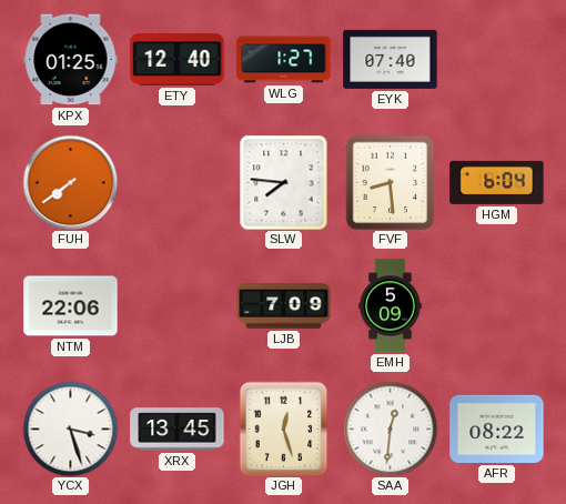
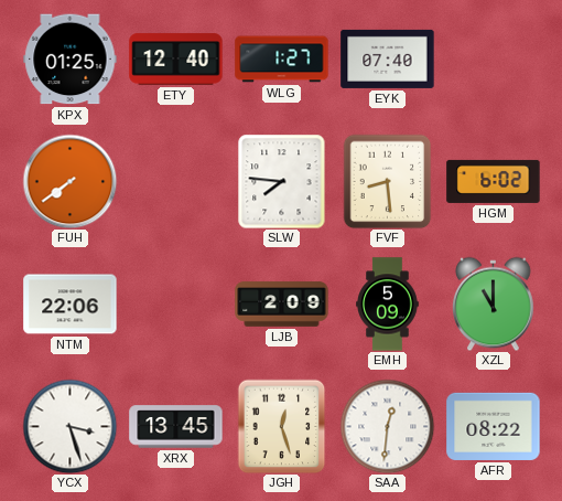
HGM: 6:04 -> 6:02
LJB: 7:09 -> 2:09
XZL: none -> 11:00
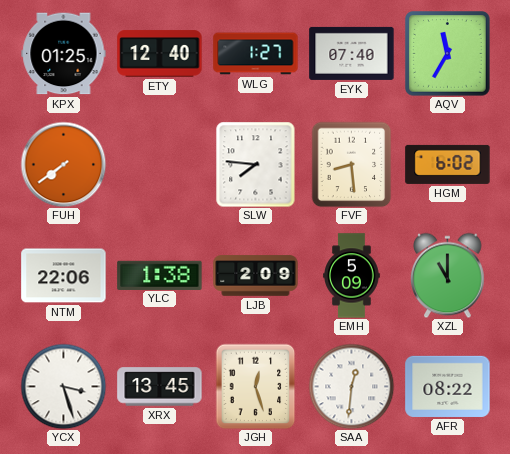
AQV: none -> 11:35
YLC: none -> 1:38
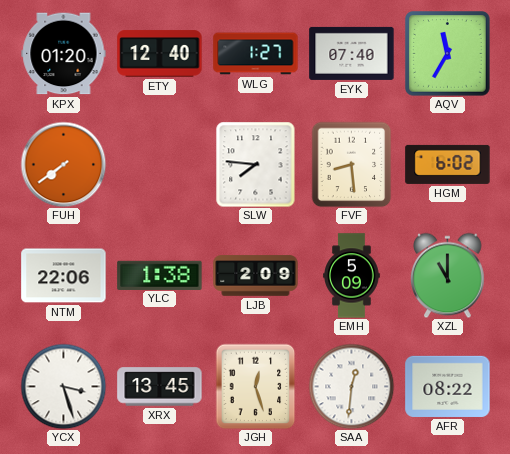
KPX: 01:25 -> 01:20
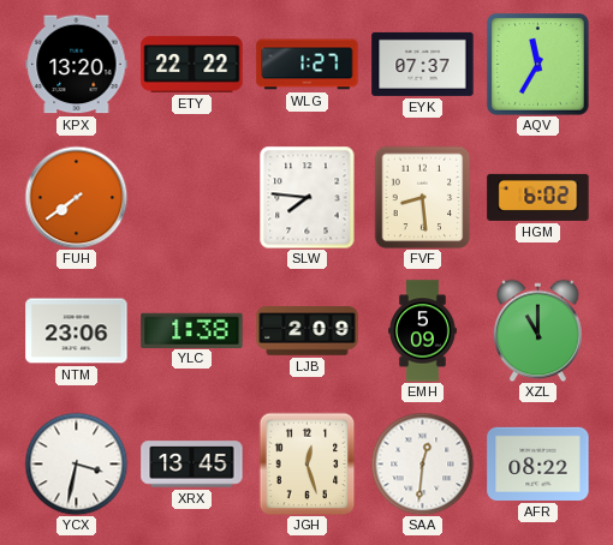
KPX: 01:20 -> 13:20
ETY: 12:40 -> 22:22
EYK: 07:40 -> 07:37
NTM: 22:06 -> 23:06
YCX: 3:27 -> 3:32
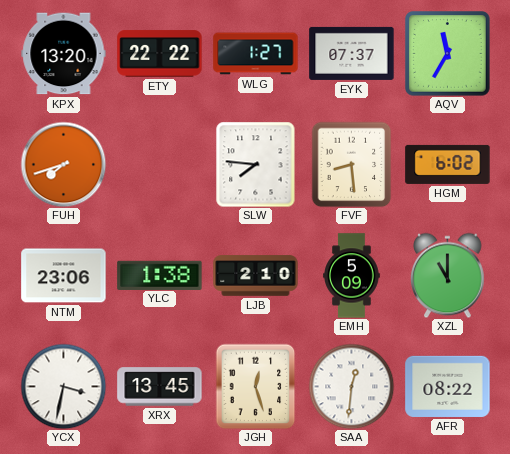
FUH: 7:39 -> 7:42
LJB: 2:09 -> 2:10
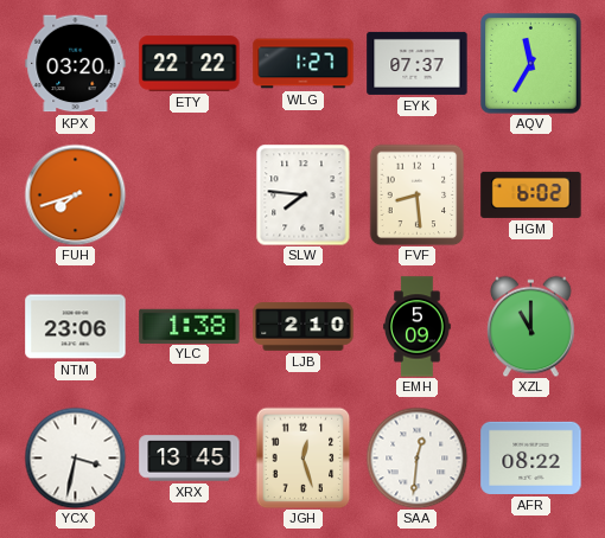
KPX: 13:20 -> 03:20
